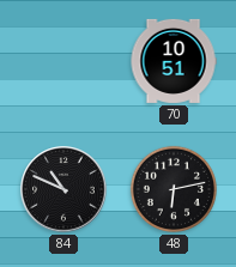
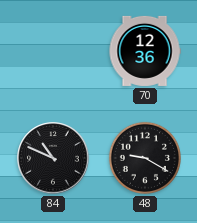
70: 10:51 -> 12:36
48: 6:13 -> 9:20
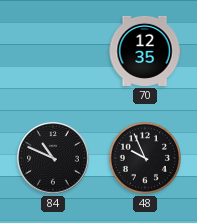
70: 12:36 -> 12:35
48: 9:20 -> 9:56
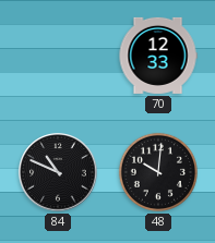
70: 12:35 -> 12:33
48: 9:56 -> 10:01
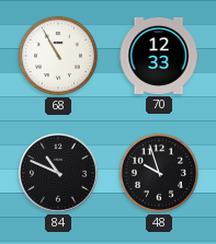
68: none -> 10:55
48: 10:01 -> 9:57
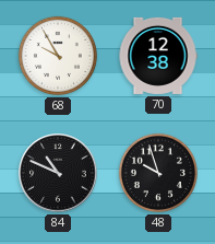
68: 10:55 -> 9:55
70: 12:33 -> 12:38
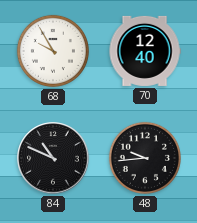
70: 12:38 -> 12:40
48: 9:57 -> 9:44
